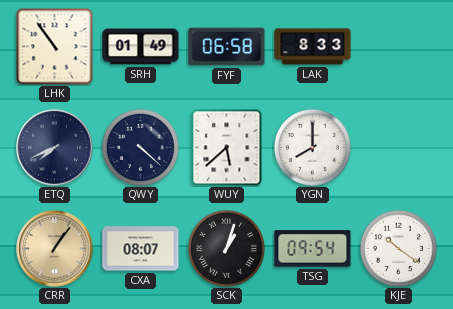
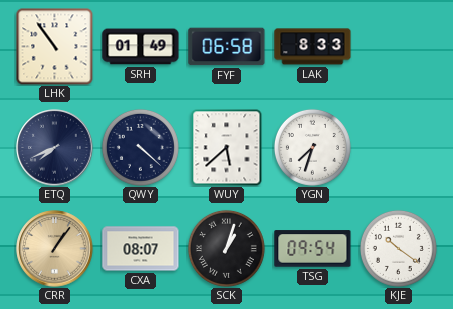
YGN: 8:00 -> 7:33
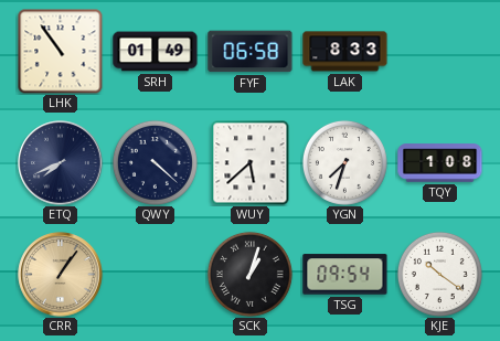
TQY: none -> 1:08
CXA: 08:07 -> none
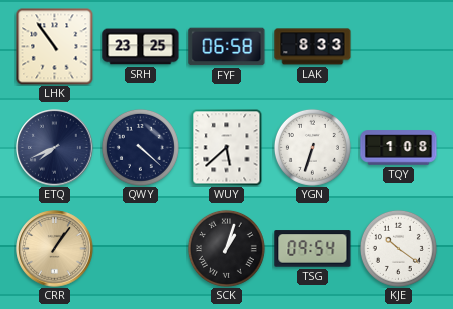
SRH: 01:49 -> 23:25
YGN: 7:33 -> 6:33
